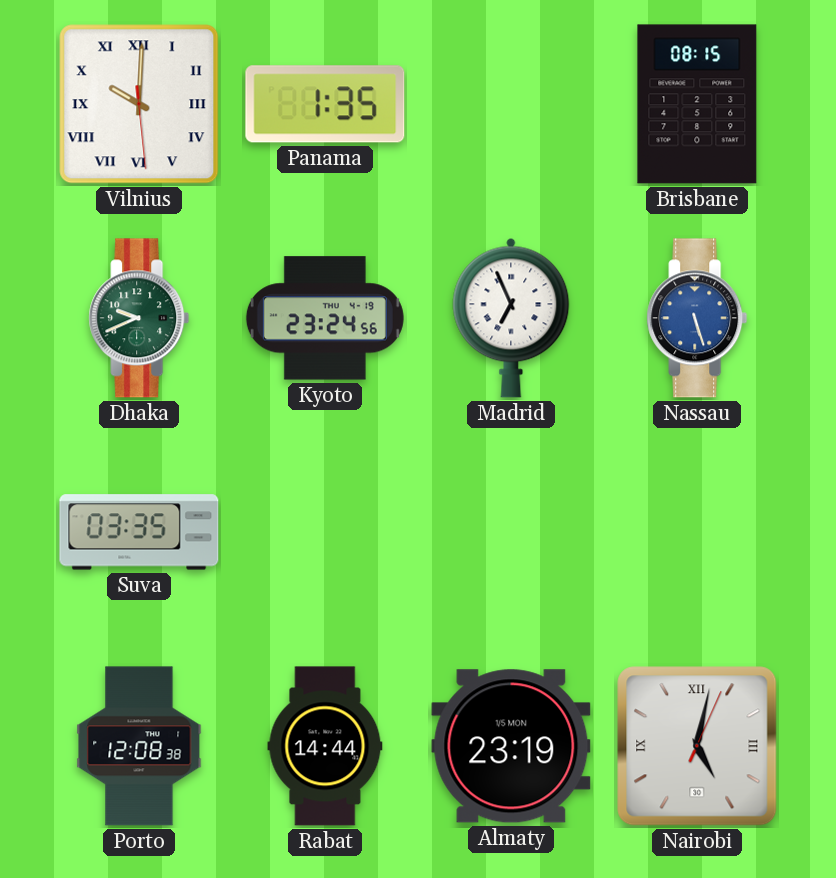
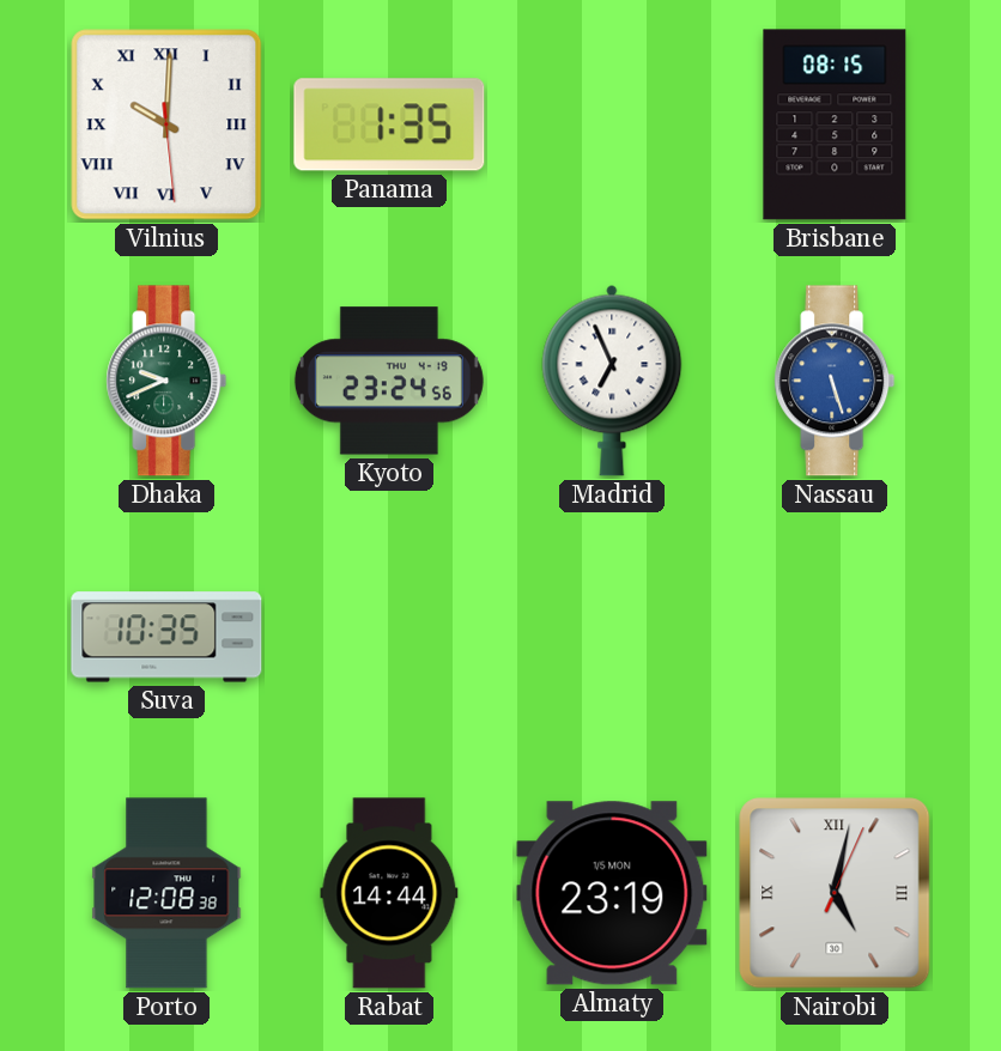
Suva: 03:35 -> 10:35
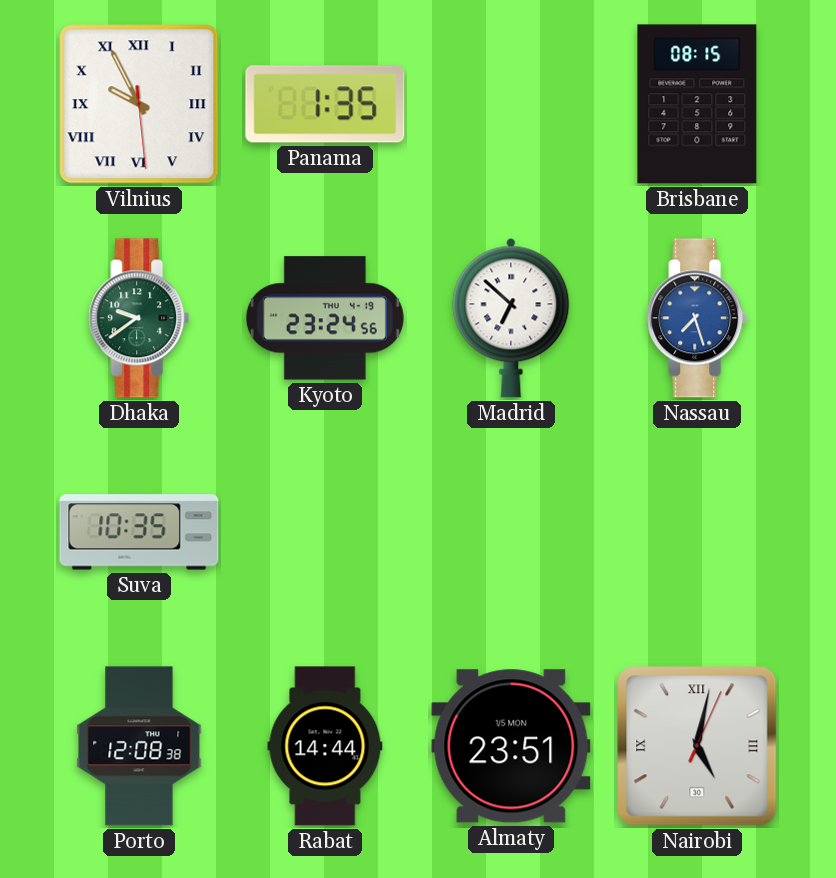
Vilnius: 10:00 -> 9:55
Dhaka: 9:41 -> 9:39
Madrid: 6:56 -> 6:52
Nassau: 5:27 -> 7:27
Almaty: 23:19 -> 23:51
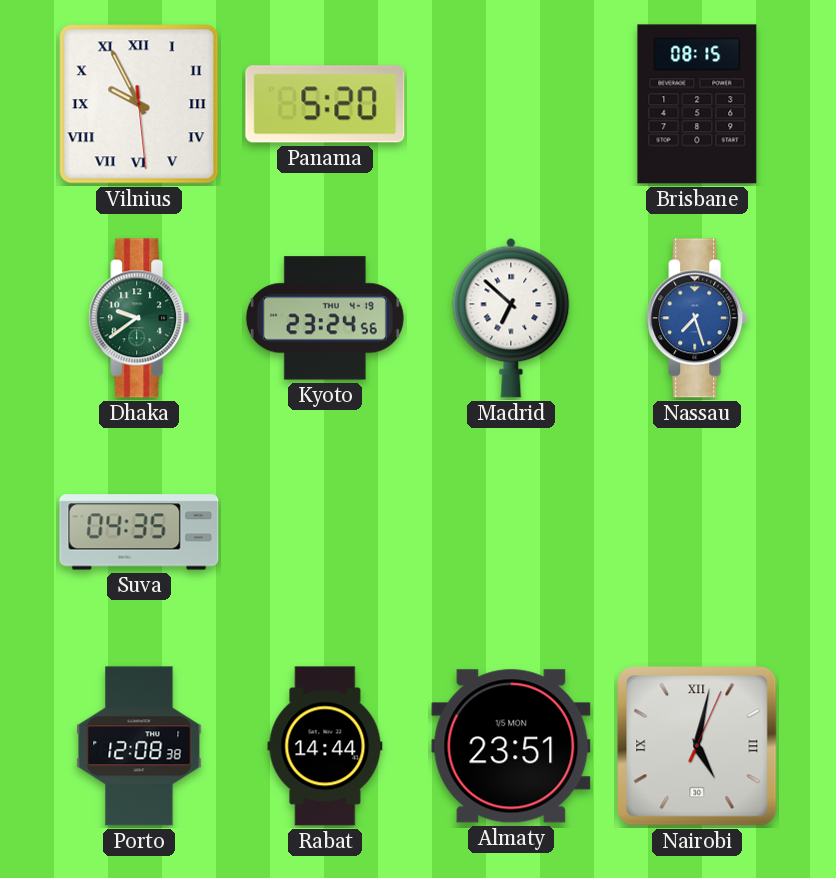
Panama: 1:35 -> 5:20
Suva: 10:35 -> 04:35
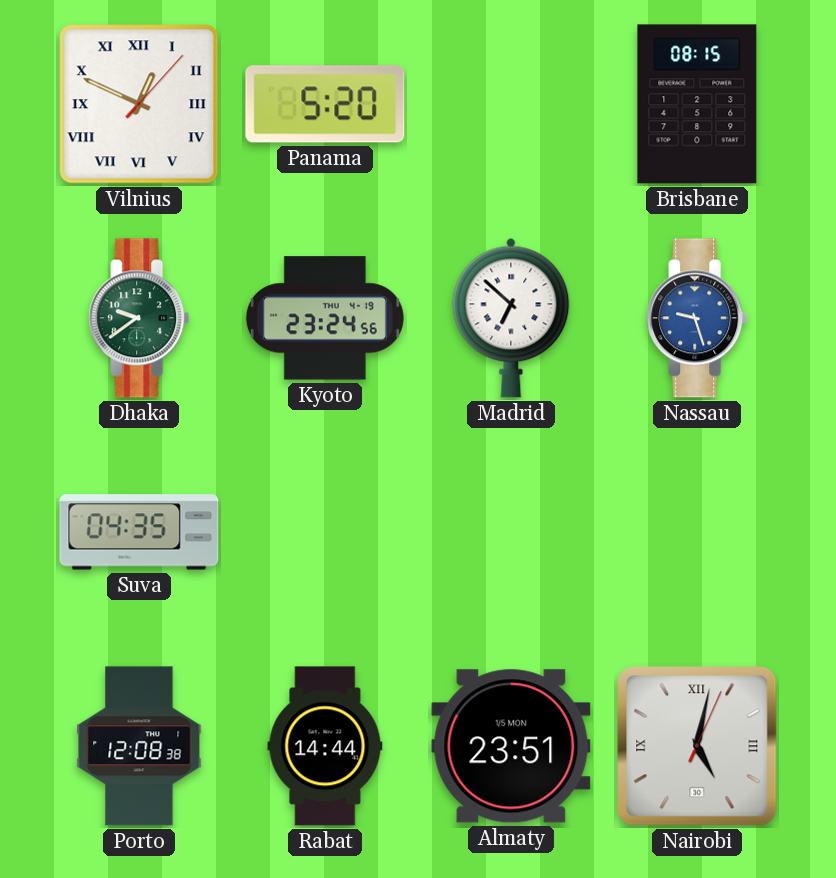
Vilnius: 9:55 -> 12:49
Nassau: 7:27 -> 9:27
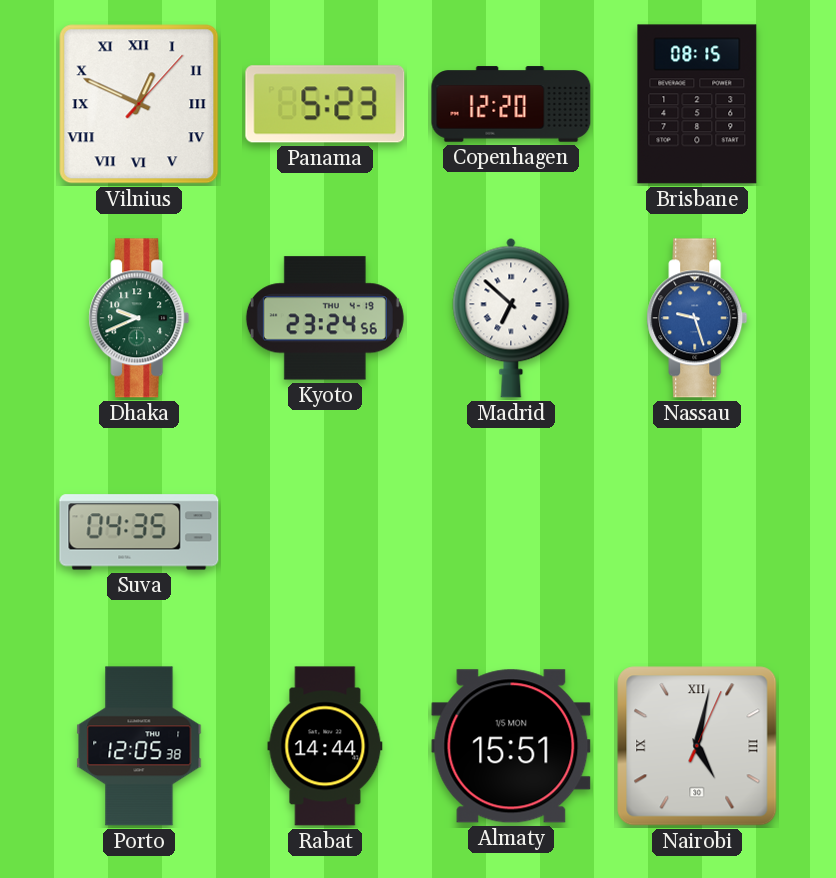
Panama: 5:20 -> 5:23
Copenhagen: none -> 12:20
Dhaka: 9:39 -> 9:41
Porto: 12:08 -> 12:05
Almaty: 23:51 -> 15:51
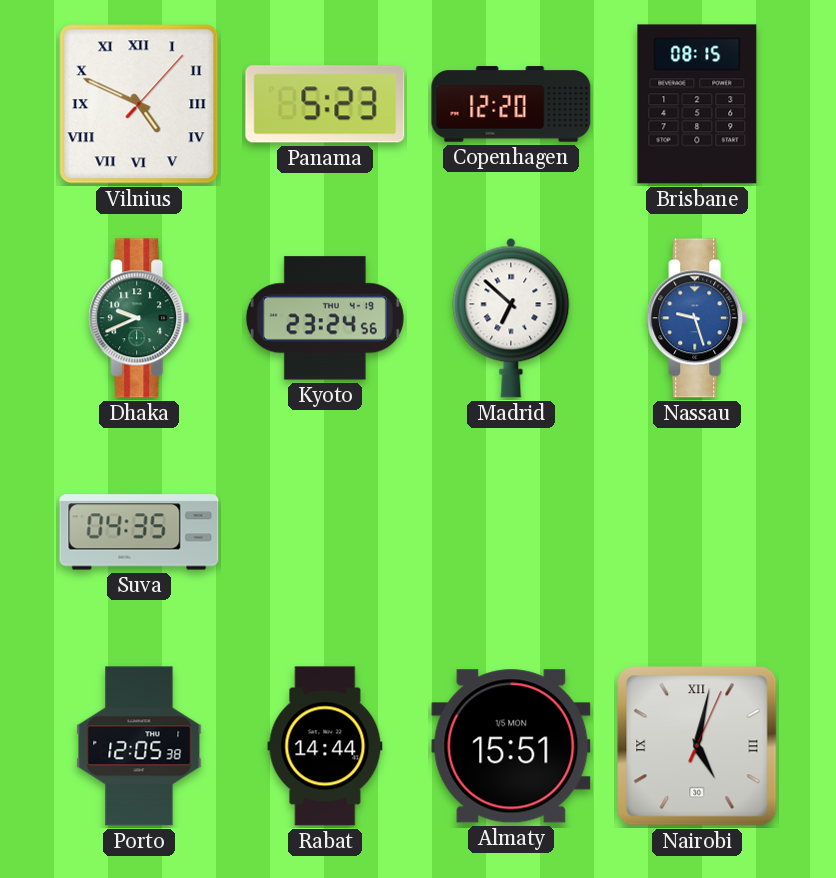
Vilnius: 12:49 -> 4:49
